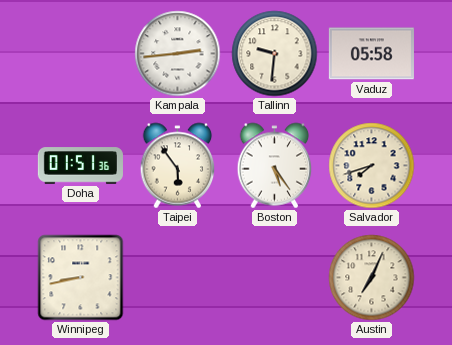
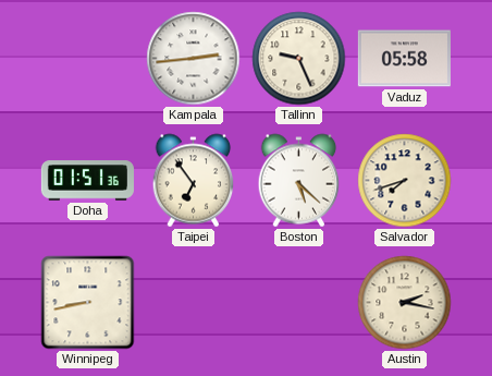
Tallinn: 9:31 -> 9:26
Taipei: 5:54 -> 6:54
Boston: 5:24 -> 5:22
Austin: 7:04 -> 2:17
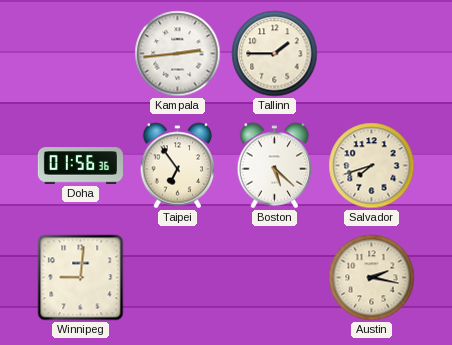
Tallinn: 9:26 -> 1:45
Vaduz: 05:58 -> none
Doha: 01:51 -> 01:56
Winnipeg: 8:43 -> 9:01
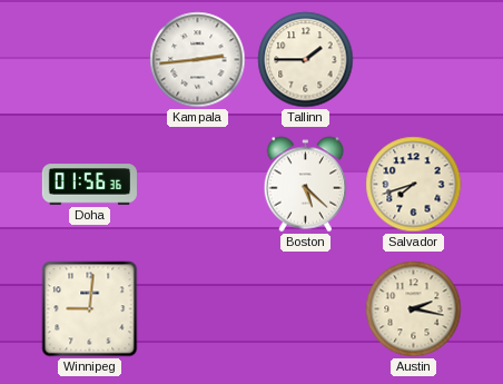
Taipei: 6:54 -> none
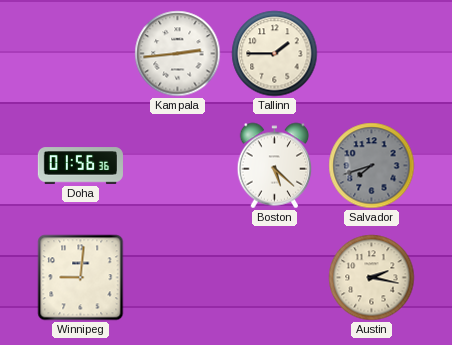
Salvador dial: cream -> grey
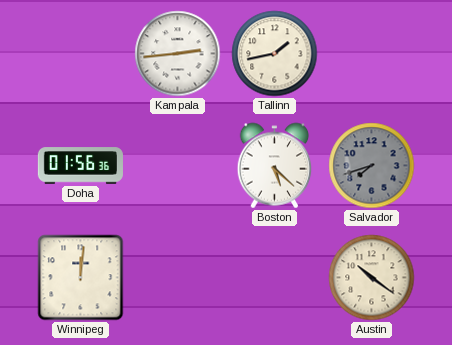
Tallinn: 1:45 -> 1:43
Winnipeg: 9:01 -> 12:01
Austin: 2:17 -> 10:21
